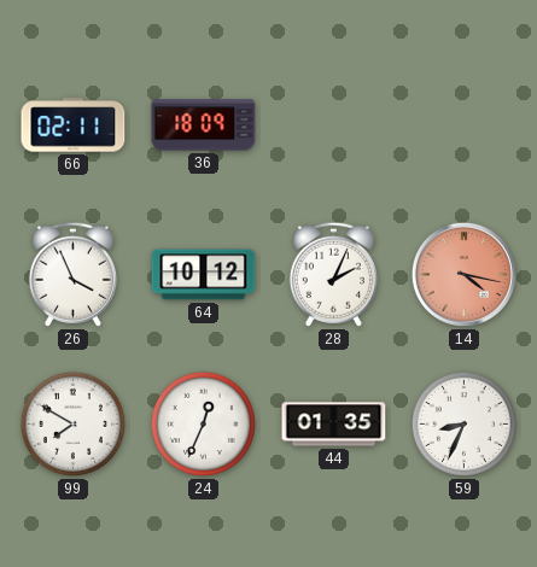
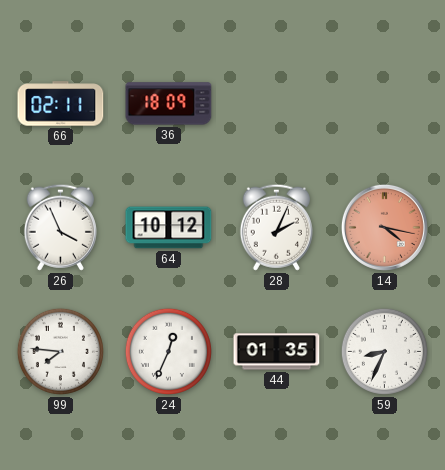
99: 7:50 -> 7:46
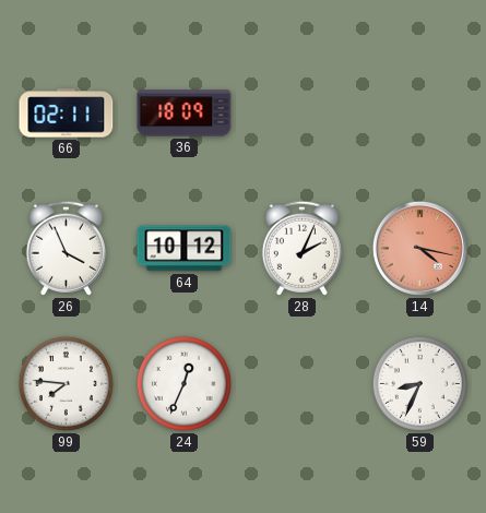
44: 01:35 -> none
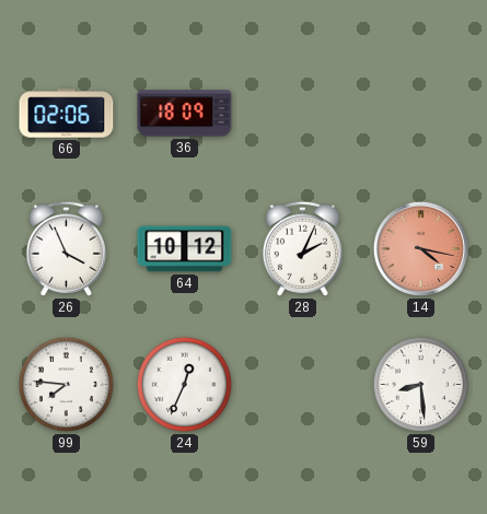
66: 02:11 -> 02:06
59: 8:34 -> 8:29
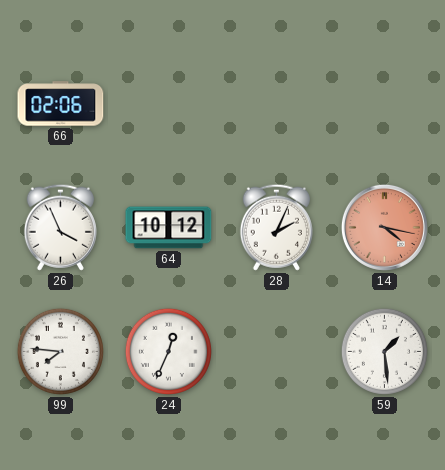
36: 18:09 -> none
59: 8:29 -> 1:29
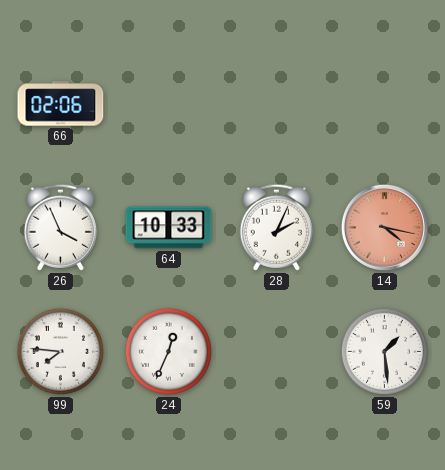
64: 10:12 -> 10:33
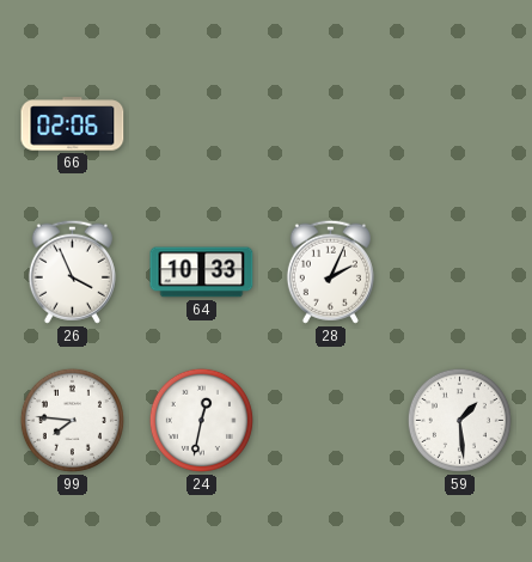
14: 4:17 -> none
24: 12:34 -> 12:32
